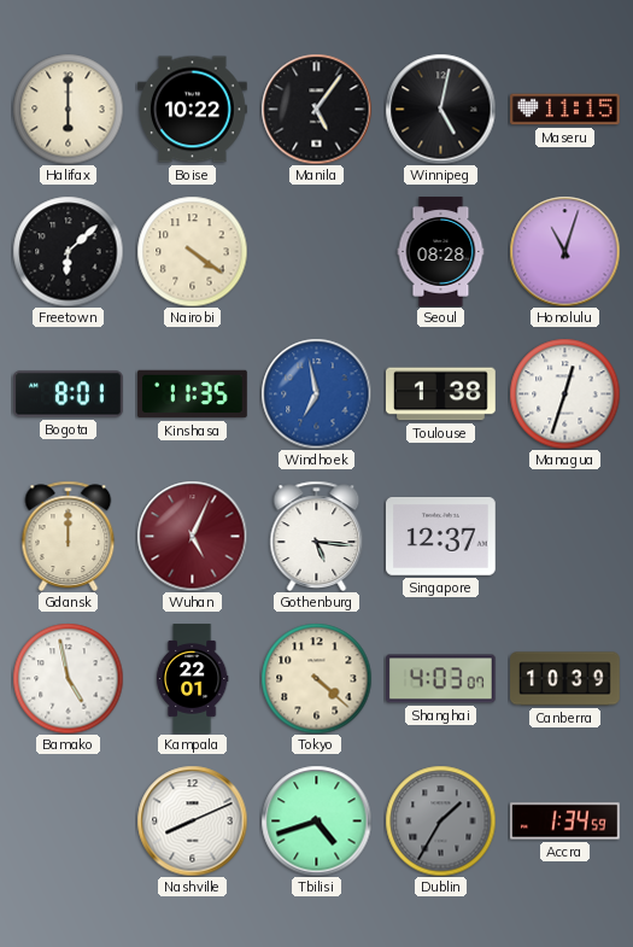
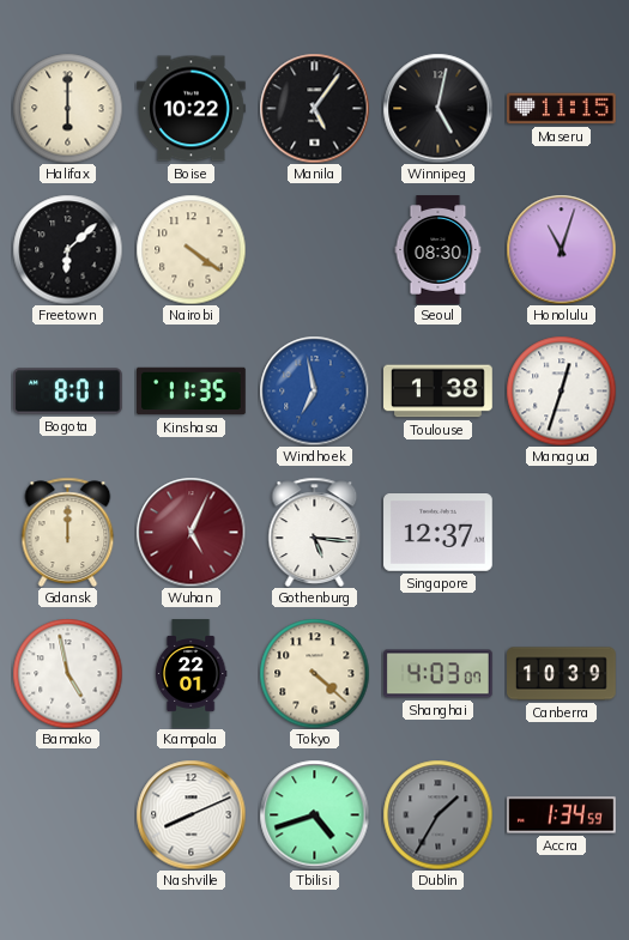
Seoul: 08:28 -> 08:30
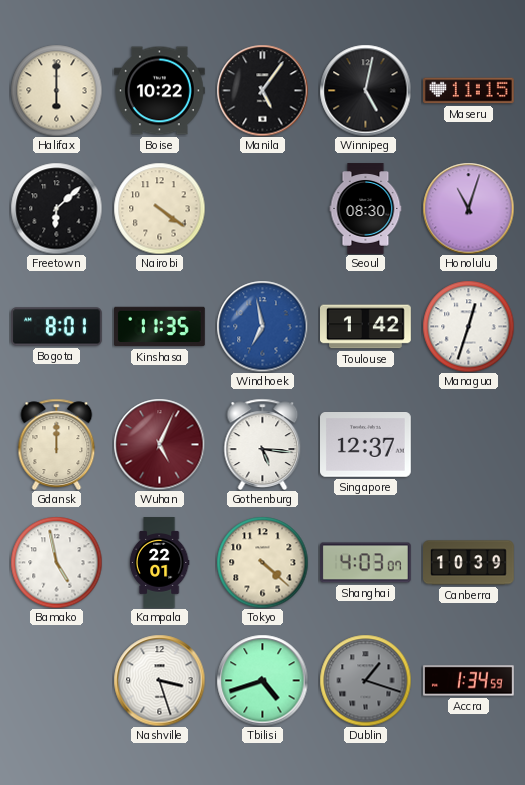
Toulouse: 1:38 -> 1:42
Nashville: 8:11 -> 3:27
Dublin: 1:35 -> 1:18
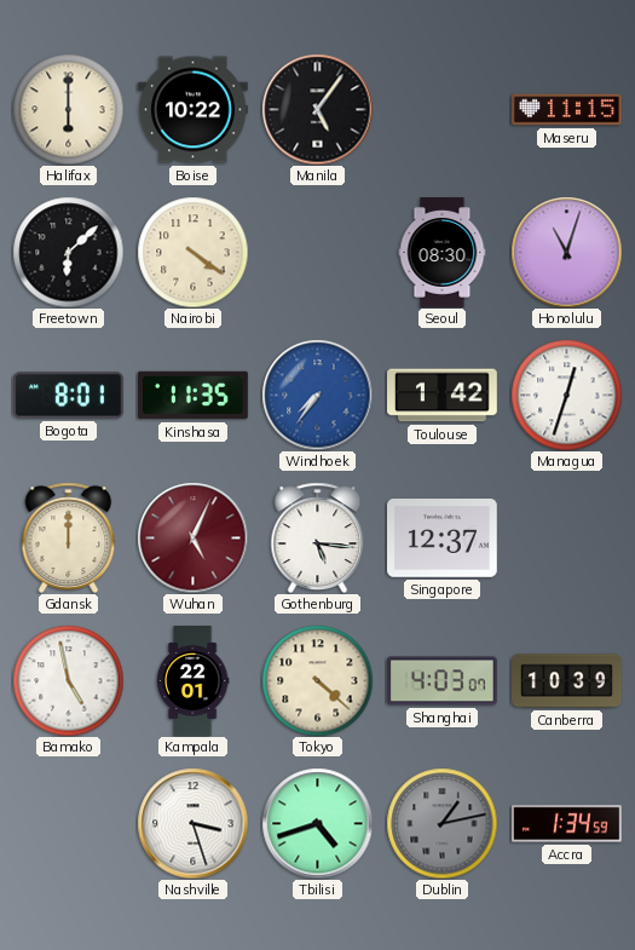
Winnipeg: 5:02 -> none
Windhoek: 6:58 -> 7:36
Dublin: 1:18 -> 1:13
